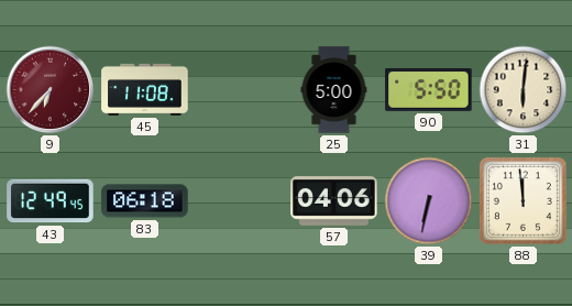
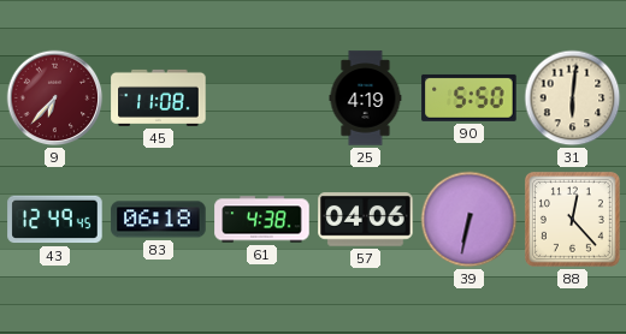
25: 5:00 -> 4:19
61: none -> 4:38
88: 11:59 -> 12:23
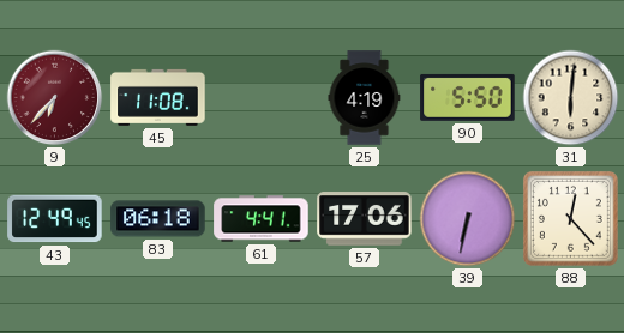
61: 4:38 -> 4:41
57: 04:06 -> 17:06
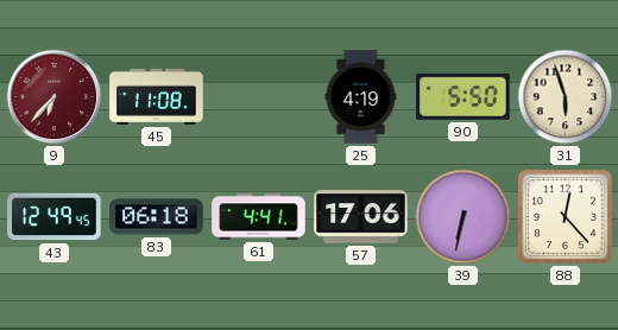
31: 6:01 -> 5:57
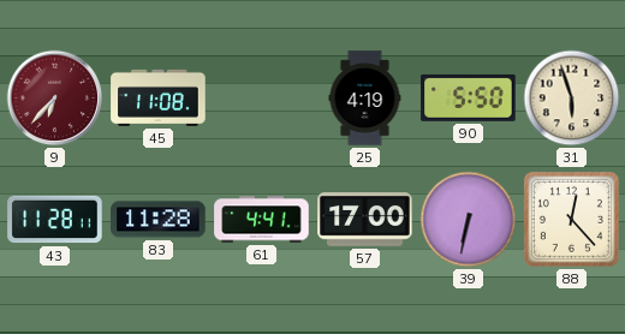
43: 12:49 -> 11:28
83: 06:18 -> 11:28
57: 17:06 -> 17:00
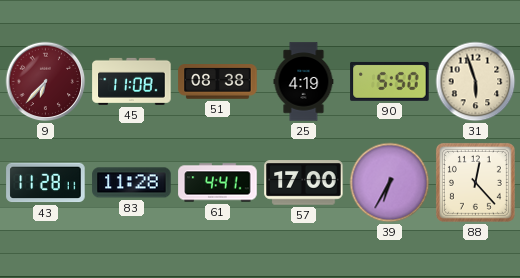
51: none -> 08:38
39: 6:32 -> 6:35
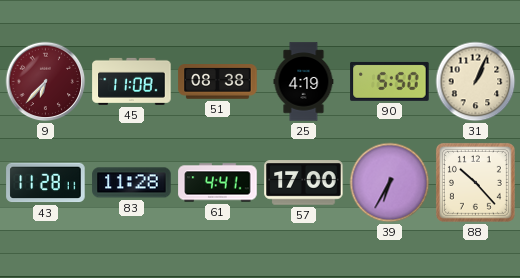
31: 5:57 -> 1:04
88: 12:23 -> 10:23
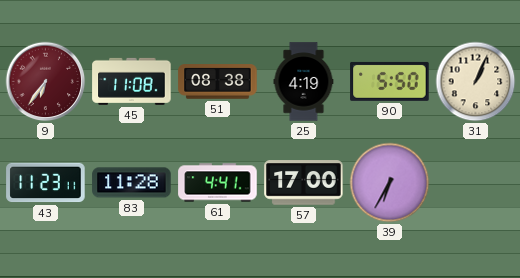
9: 6:37 -> 6:36
43: 11:28 -> 11:23
88: 10:23 -> none
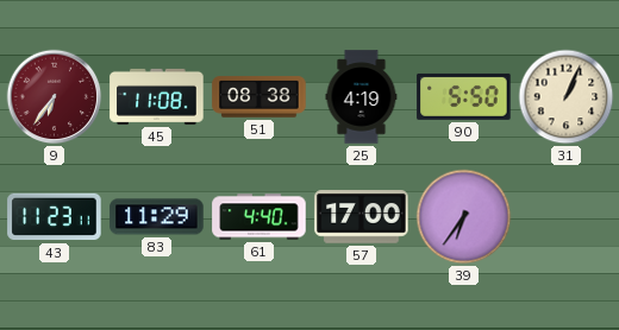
83: 11:28 -> 11:29
61: 4:41 -> 4:40
39: 6:35 -> 6:36
